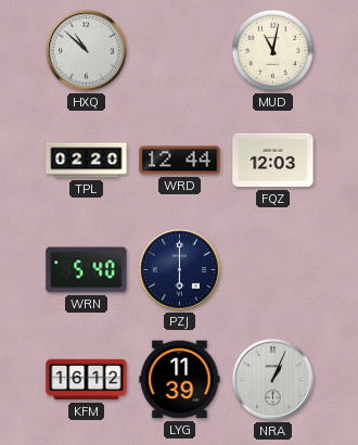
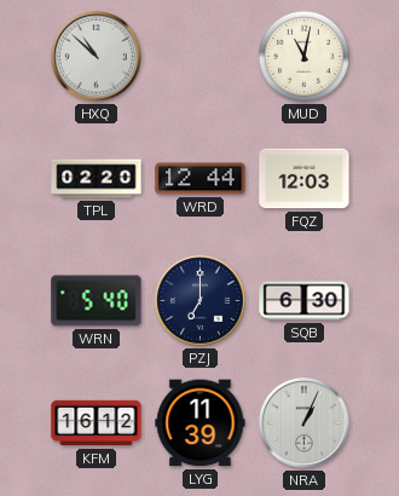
PZJ: 6:00 -> 7:00
SQB: none -> 6:30
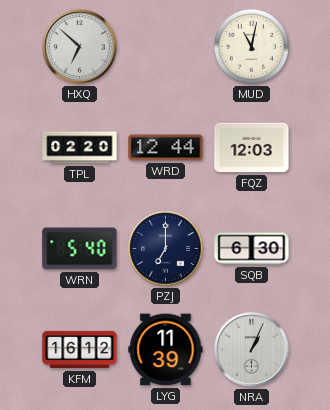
HXQ: 10:52 -> 6:52
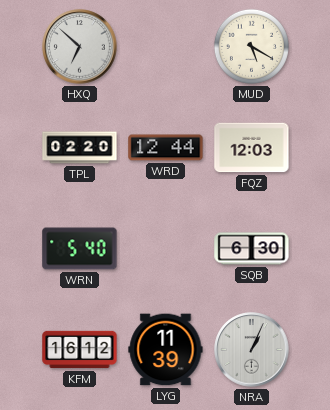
MUD: 11:02 -> 5:20
PZJ: 7:00 -> none
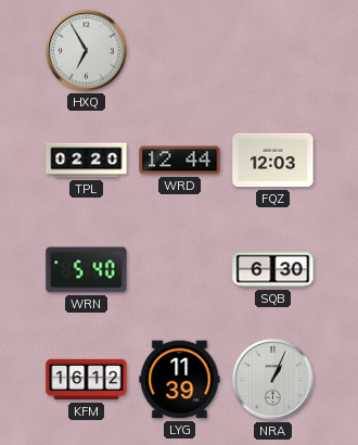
HXQ: 6:52 -> 6:55
MUD: 5:20 -> none
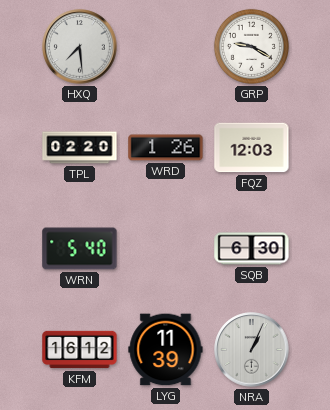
HXQ: 6:55 -> 7:29
GRP: none -> 9:20
WRD: 12:44 -> 1:26
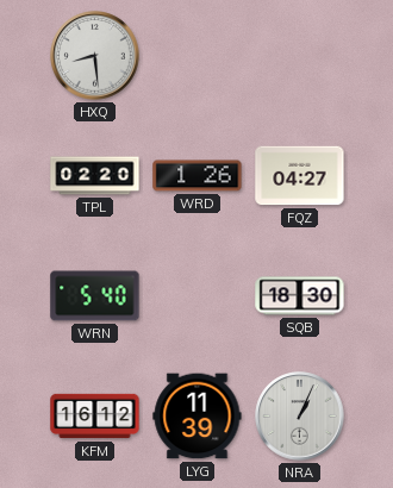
HXQ: 7:29 -> 8:29
GRP: 9:20 -> none
FQZ: 12:03 -> 04:27
SQB: 6:30 -> 18:30
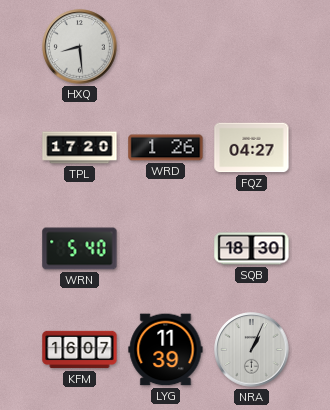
TPL: 02:20 -> 17:20
KFM: 16:12 -> 16:07
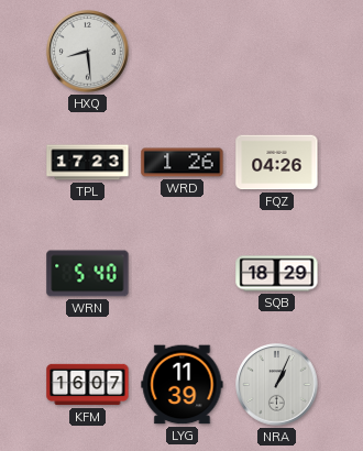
TPL: 17:20 -> 17:23
FQZ: 04:27 -> 04:26
SQB: 18:30 -> 18:29
